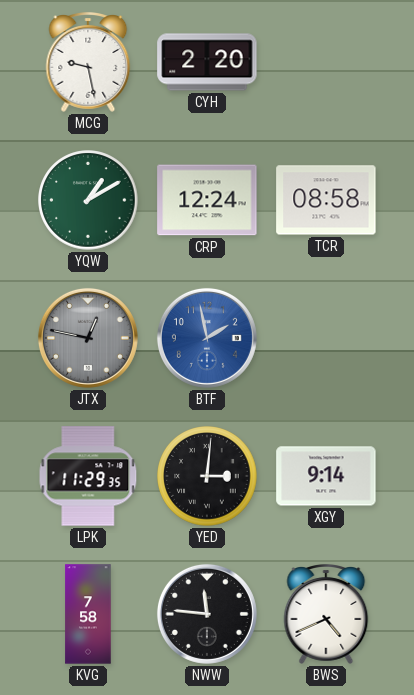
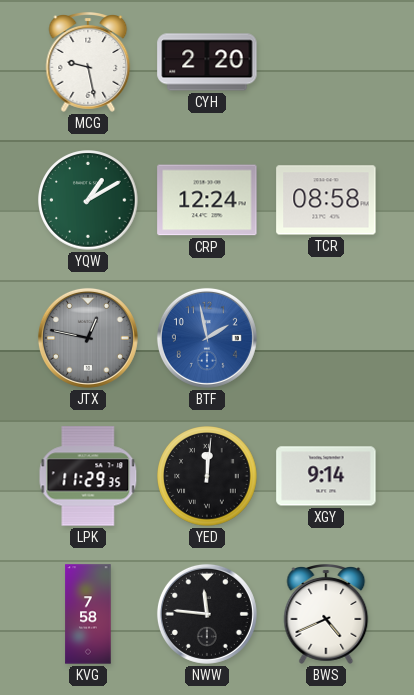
YED: 3:01 -> 12:01
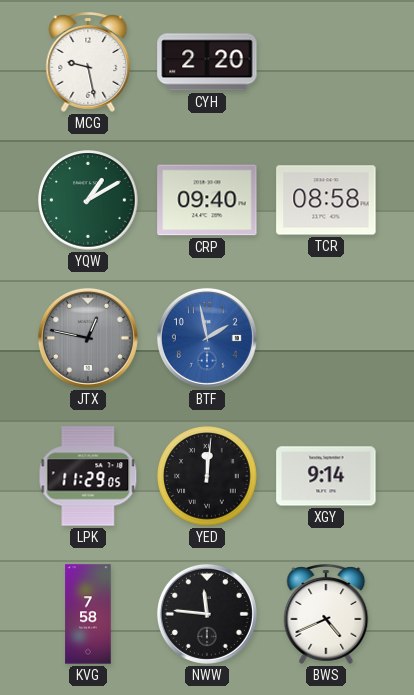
CRP: 12:24 -> 09:40
LPK: 11:29:35 -> 11:29:05
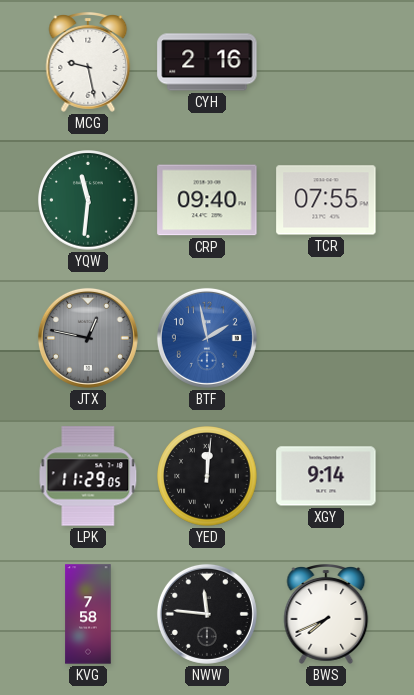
CYH: 2:20 -> 2:16
YQW: 1:10 -> 11:31
TCR: 08:58 -> 07:55
BWS: 4:41 -> 7:41
